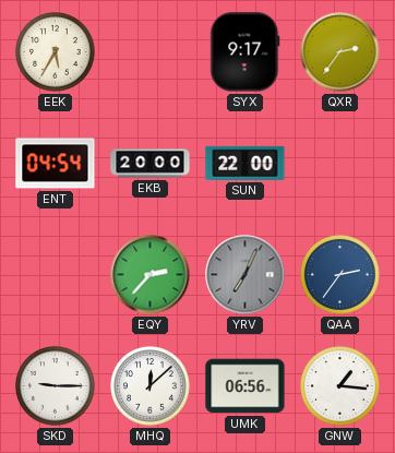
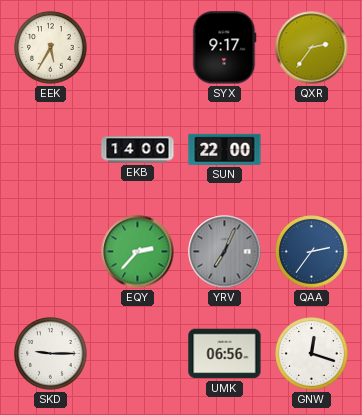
ENT: 04:54 -> none
EKB: 20:00 -> 14:00
MHQ: 12:08 -> none
GNW: 1:16 -> 12:18
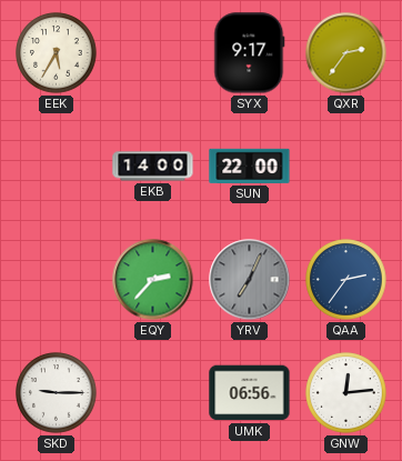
GNW: 12:18 -> 12:14
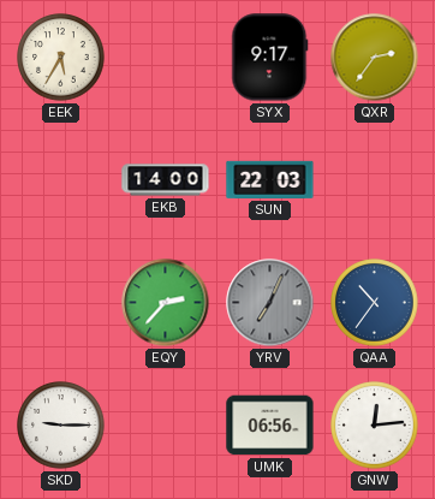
SUN: 22:00 -> 22:03
QAA: 2:36 -> 10:36
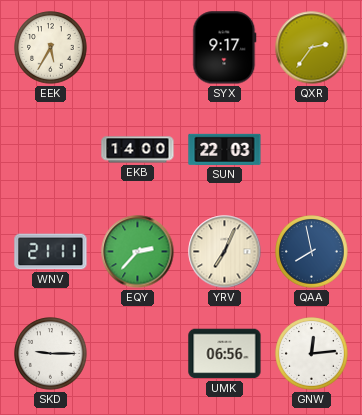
WNV: none -> 21:11
YRV dial: grey -> cream
QAA: 10:36 -> 7:58
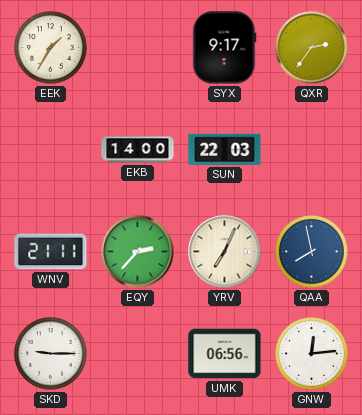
EEK: 5:35 -> 1:35
